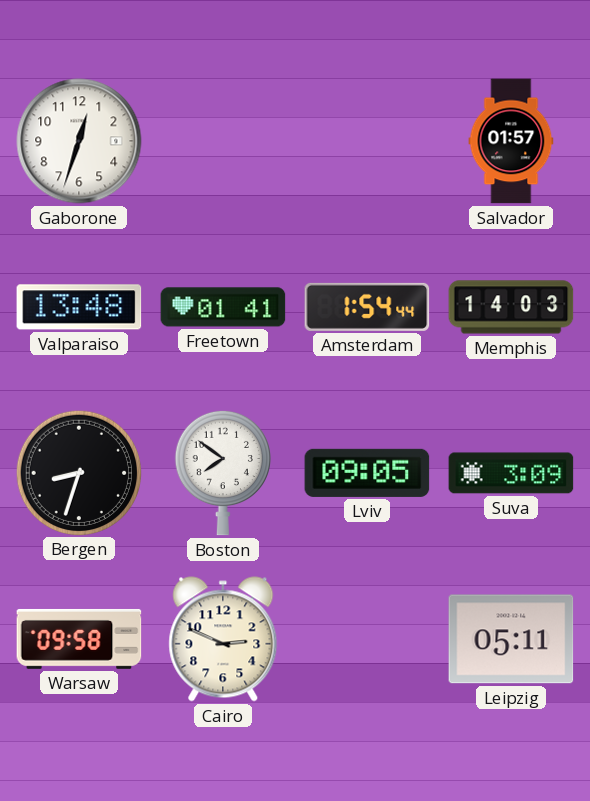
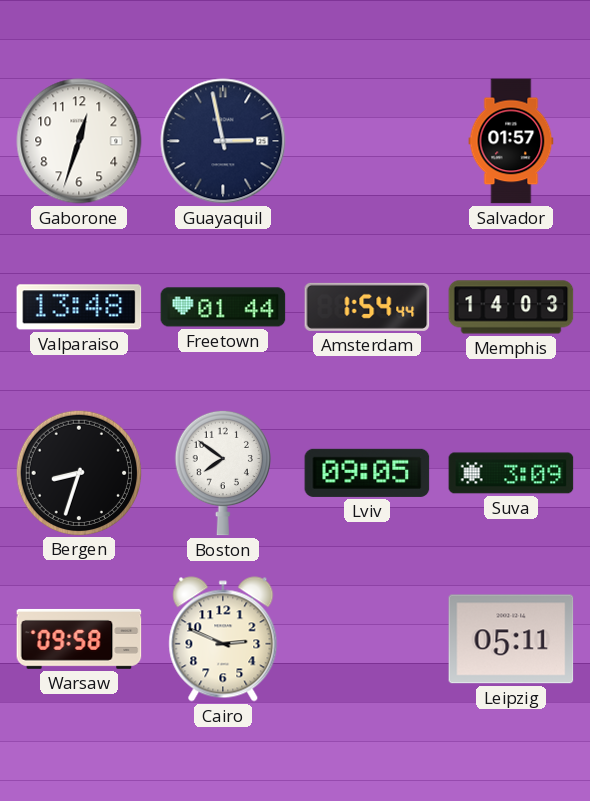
Guayaquil: none -> 2:58
Freetown: 01:41 -> 01:44
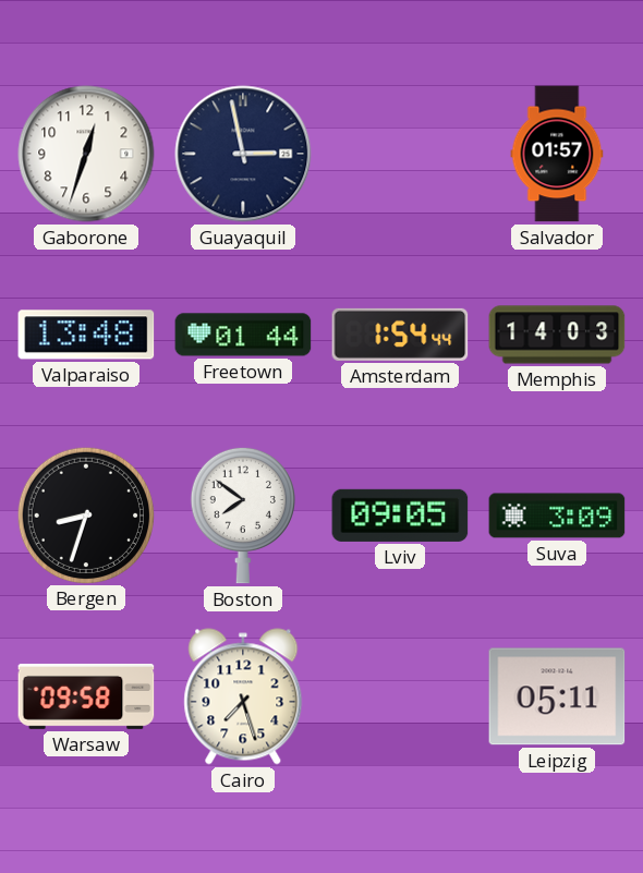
Cairo: 2:49 -> 7:27
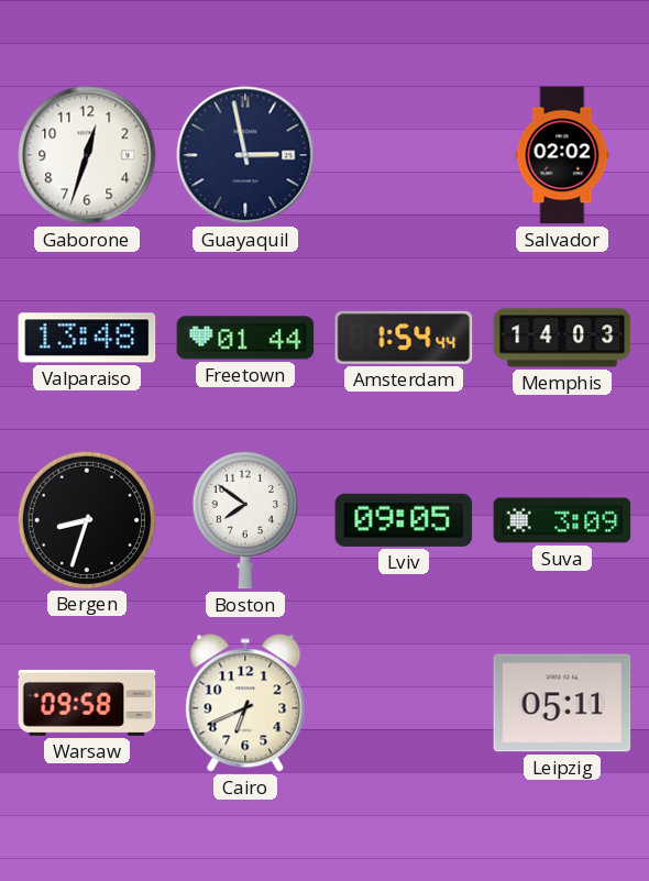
Salvador: 01:57 -> 02:02
Cairo: 7:27 -> 6:41
